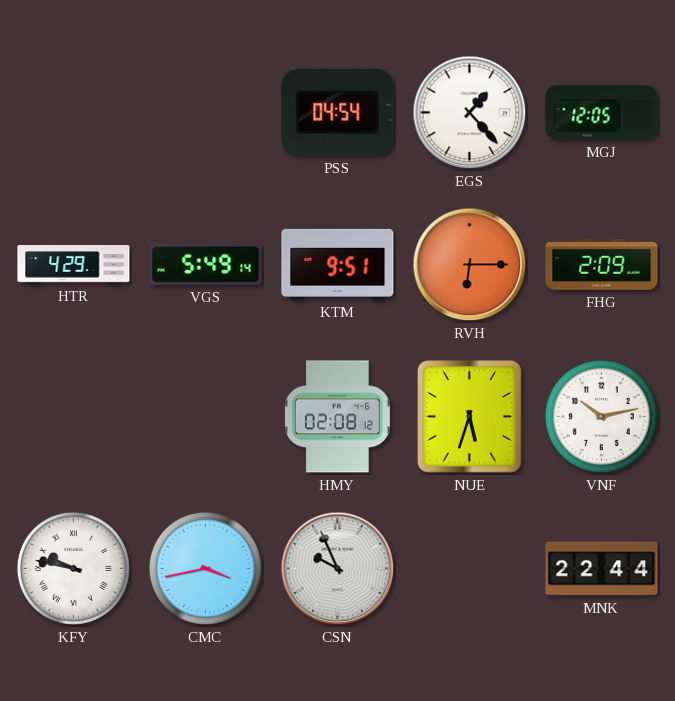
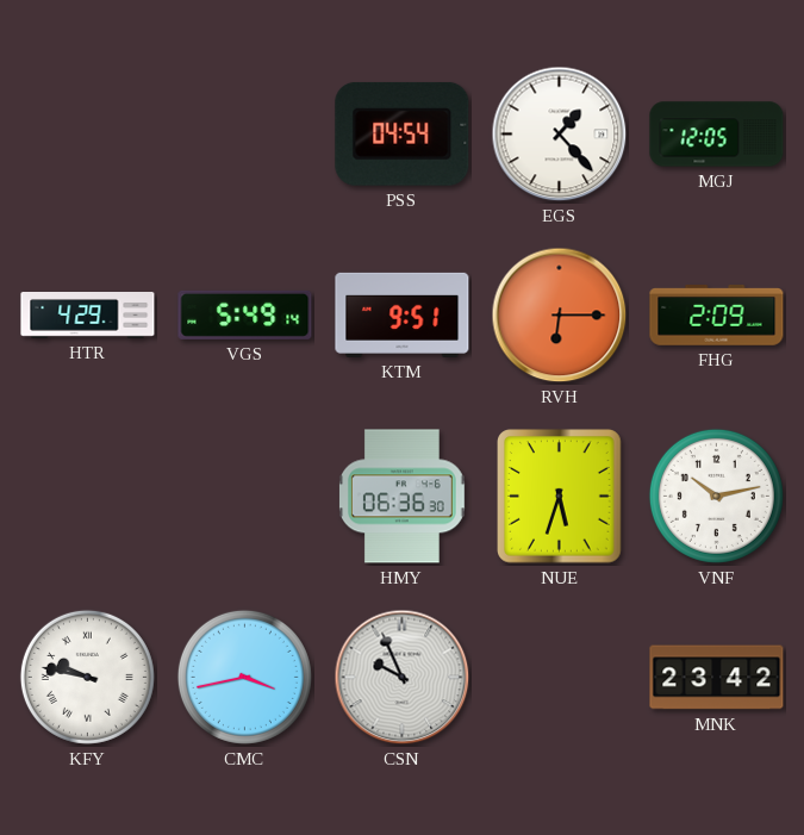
HMY: 02:08 -> 06:36
MNK: 22:44 -> 23:42
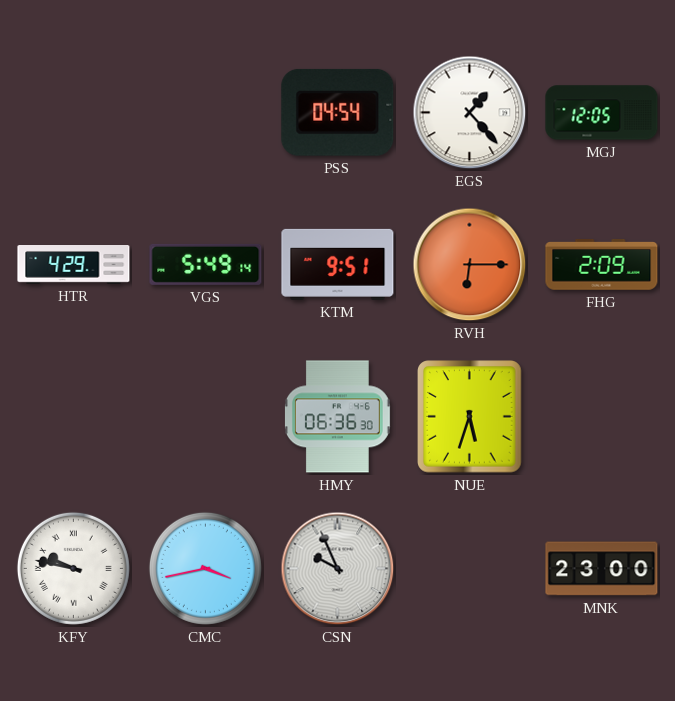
VNF: 10:13 -> none
MNK: 23:42 -> 23:00
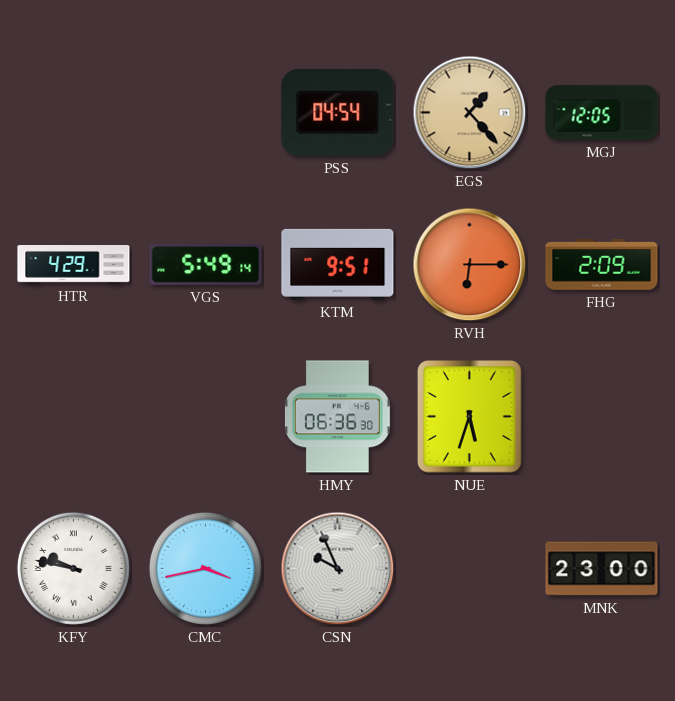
EGS dial: white -> champagne
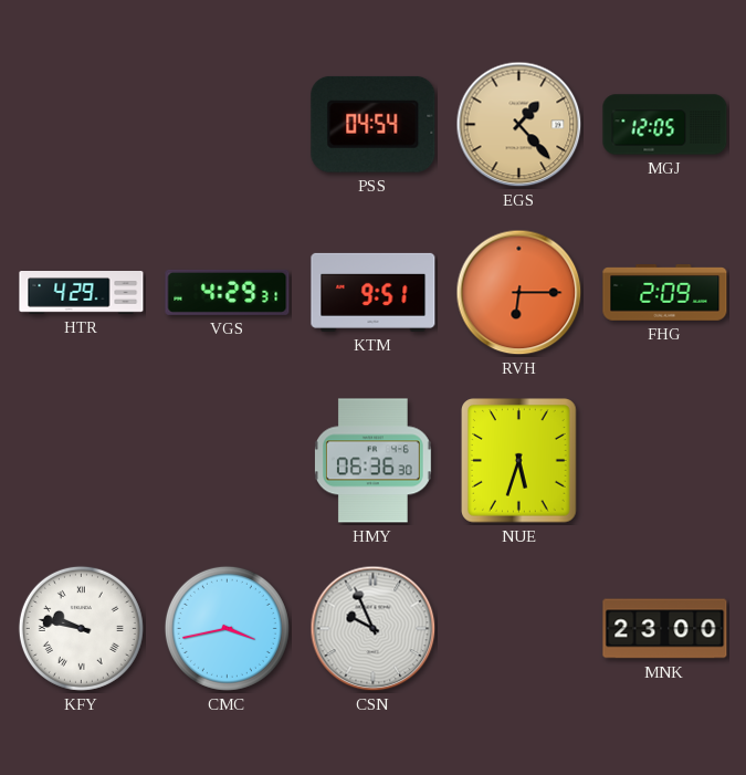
VGS: 5:49 -> 4:29
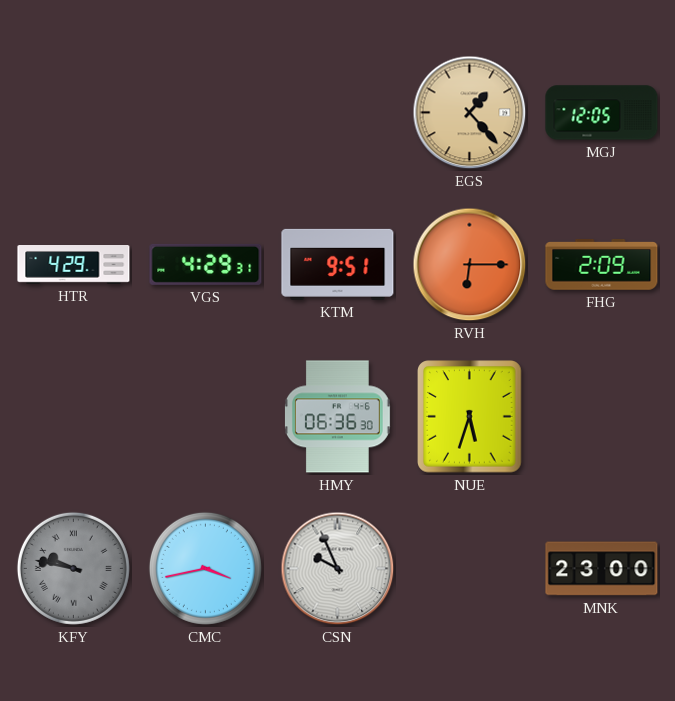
PSS: 04:54 -> none
KFY dial: white -> grey
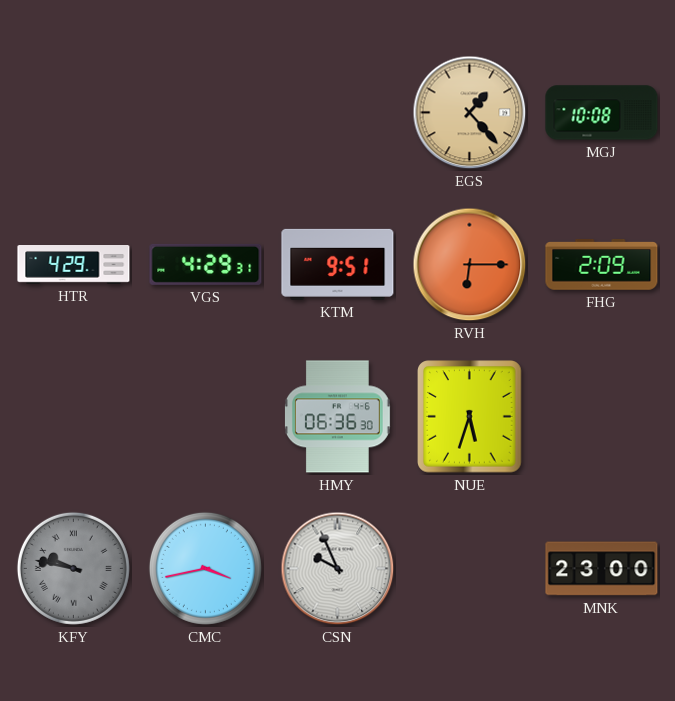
MGJ: 12:05 -> 10:08
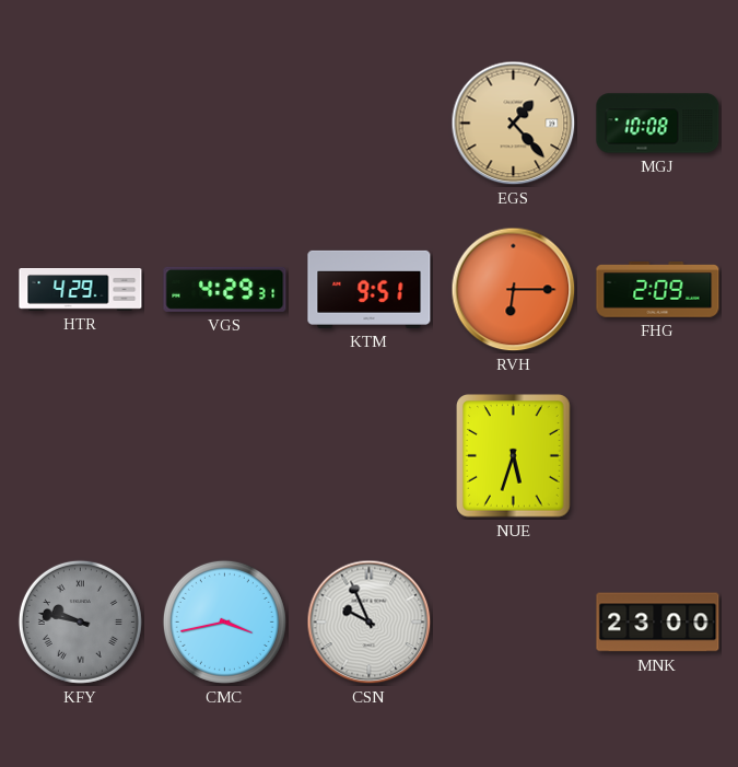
HMY: 06:36 -> none
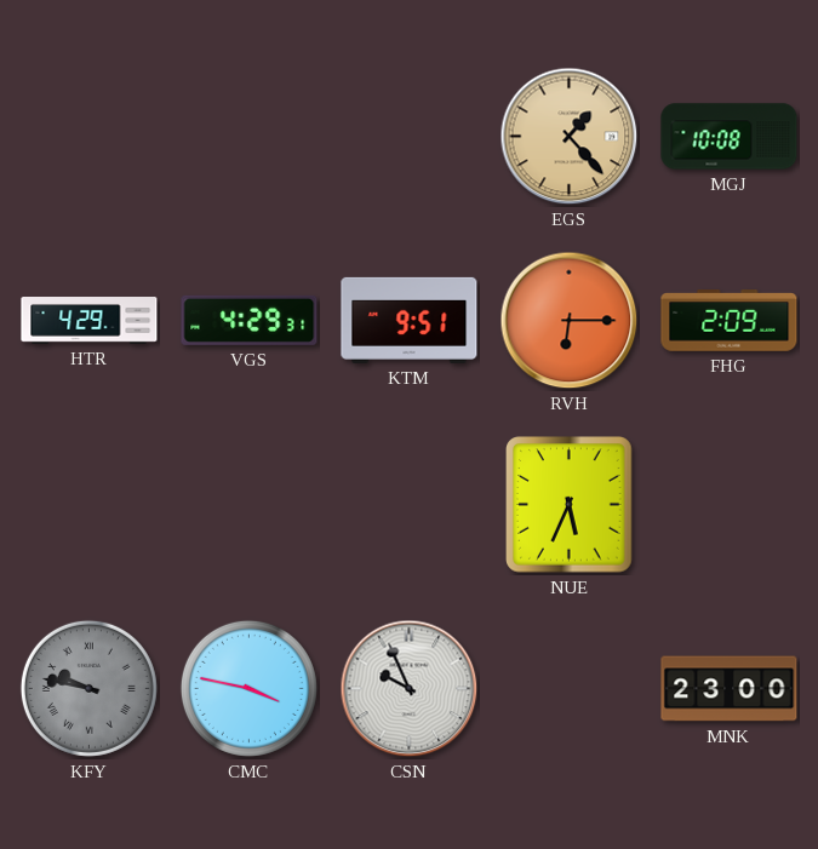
NUE: 5:33 -> 5:34
CMC: 3:43 -> 3:47
